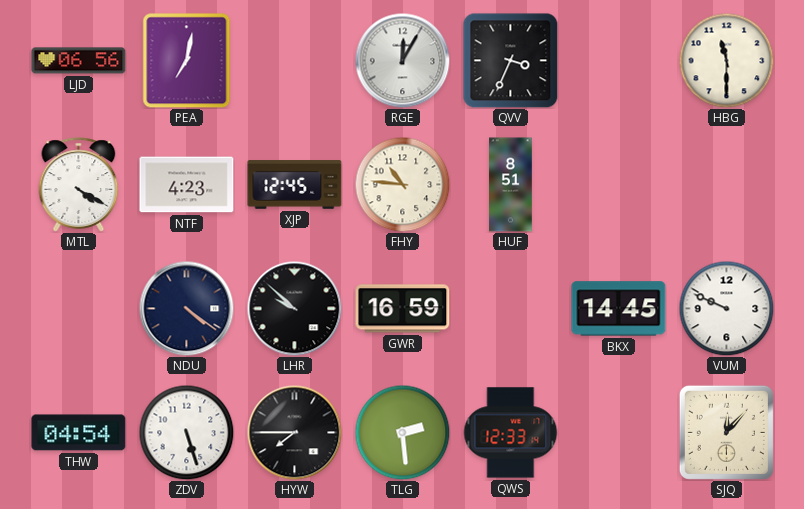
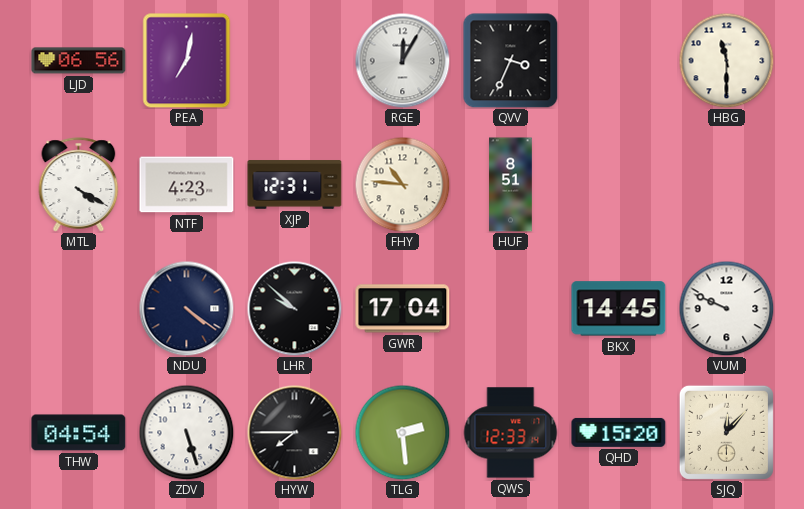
XJP: 12:45 -> 12:31
GWR: 16:59 -> 17:04
QHD: none -> 15:20
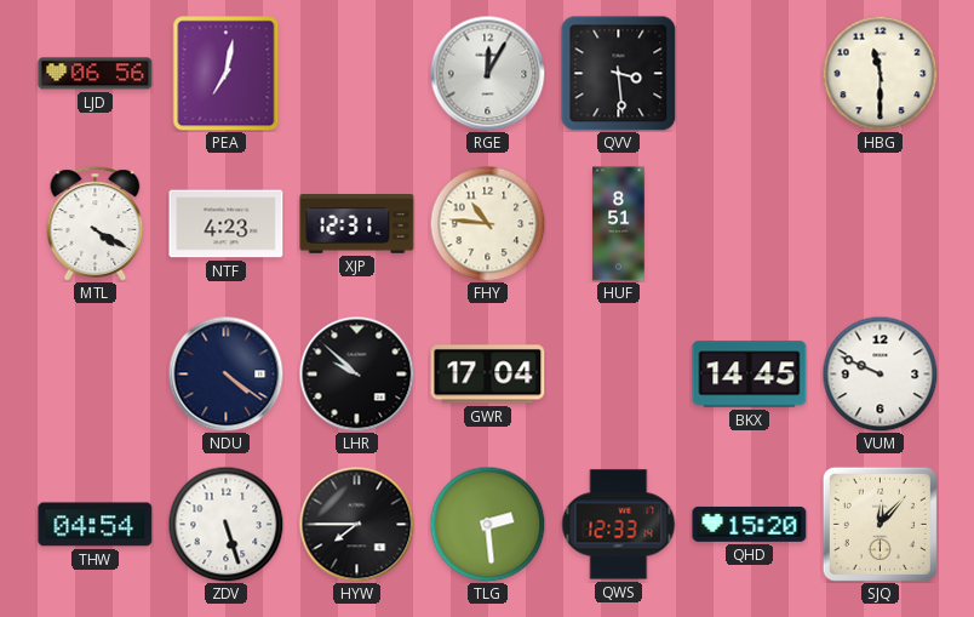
QVV: 3:34 -> 3:29
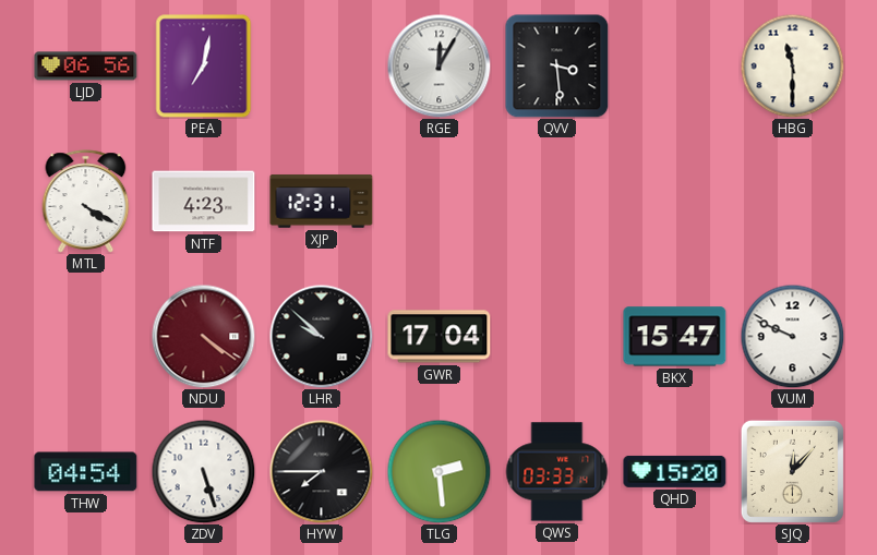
FHY: 10:46 -> none
HUF: 8:51 -> none
NDU dial: navy -> burgundy
BKX: 14:45 -> 15:47
QWS: 12:33 -> 03:33
